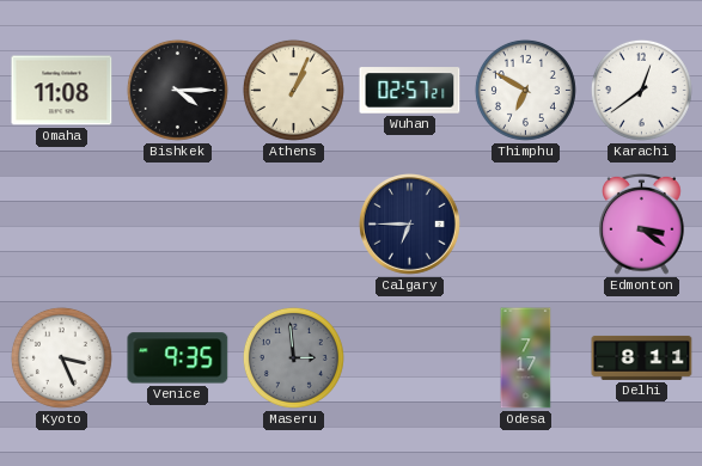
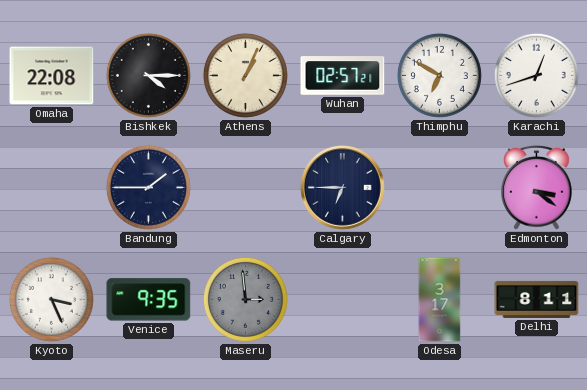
Omaha: 11:08 -> 22:08
Karachi: 12:39 -> 12:42
Bandung: none -> 1:45
Odesa: 7:17 -> 3:17
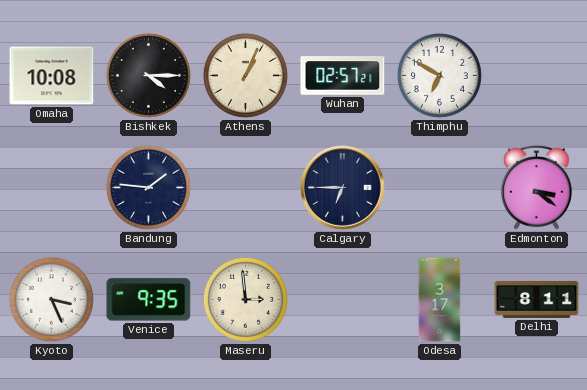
Omaha: 22:08 -> 10:08
Karachi: 12:42 -> none
Bandung: 1:45 -> 1:46
Maseru dial: grey -> cream
